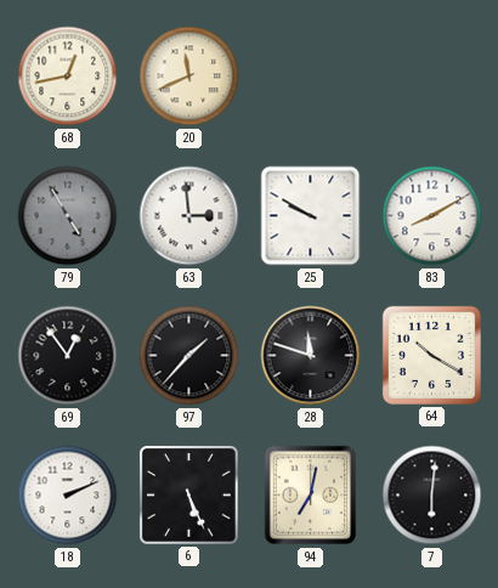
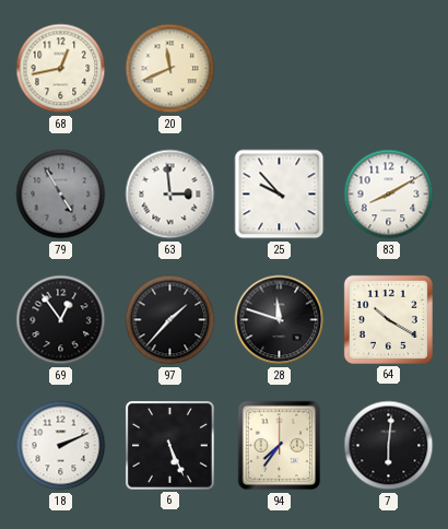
25: 9:50 -> 9:53
94: 7:02 -> 7:36
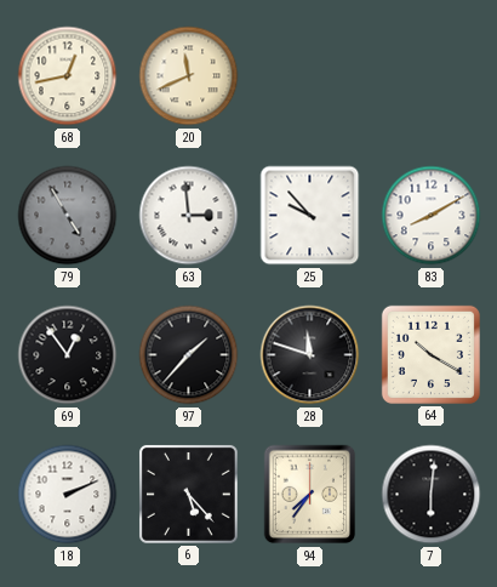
6: 5:26 -> 5:23
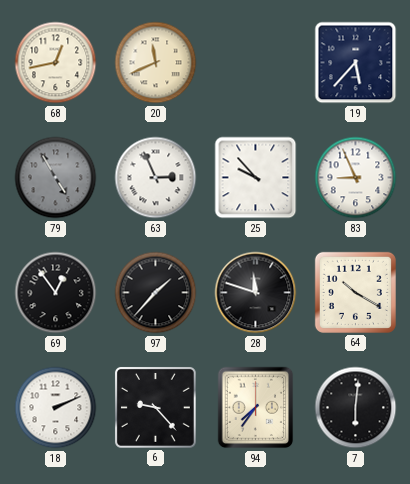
19: none -> 5:37
63: 2:59 -> 2:56
83: 8:10 -> 8:56
6: 5:23 -> 9:23
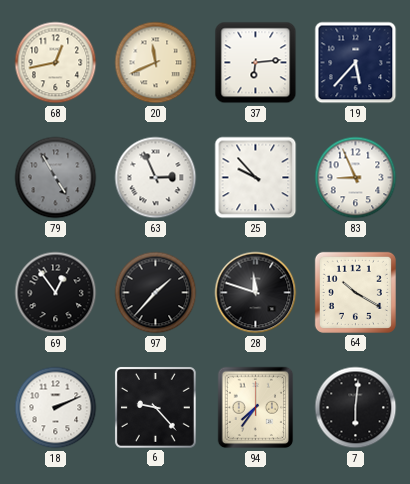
37: none -> 6:14
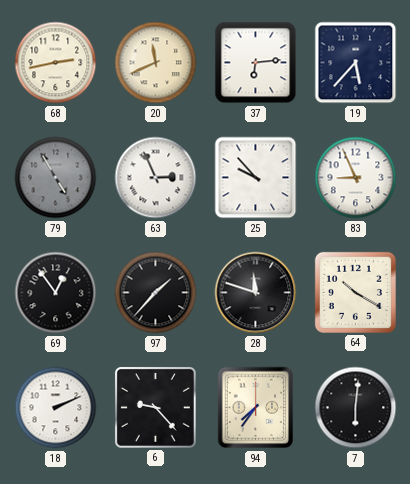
68: 12:43 -> 2:43
